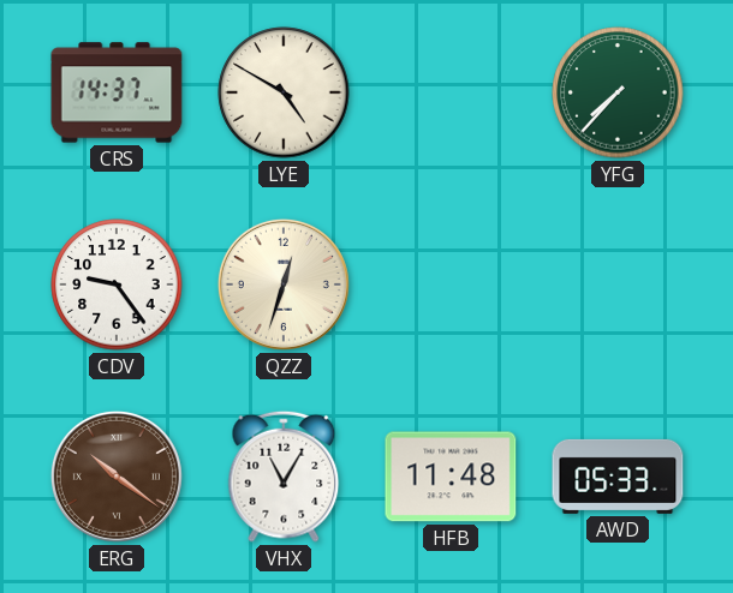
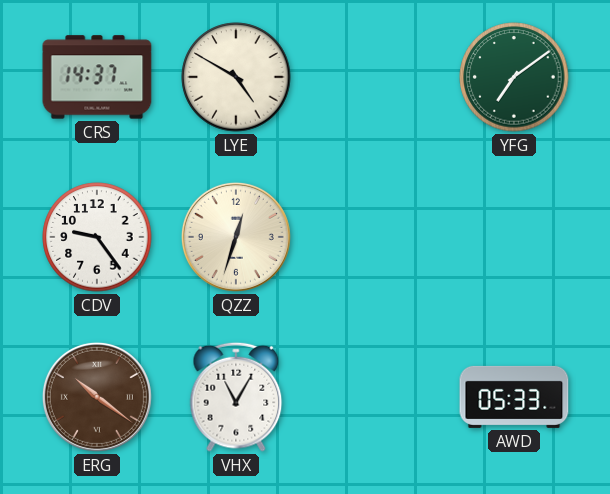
YFG: 7:37 -> 7:09
HFB: 11:48 -> none
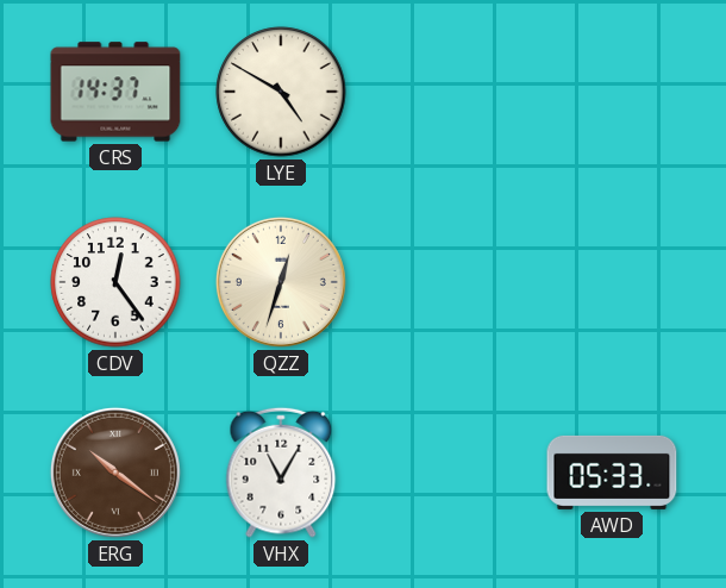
YFG: 7:09 -> none
CDV: 9:24 -> 12:24
